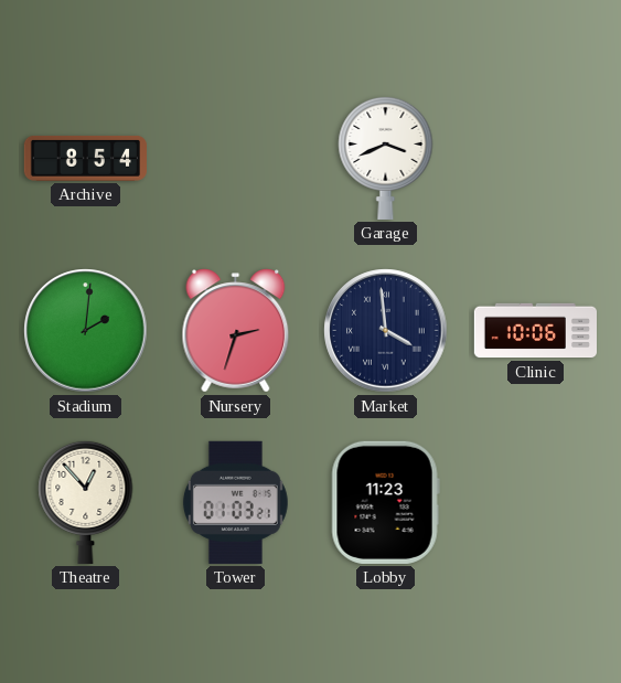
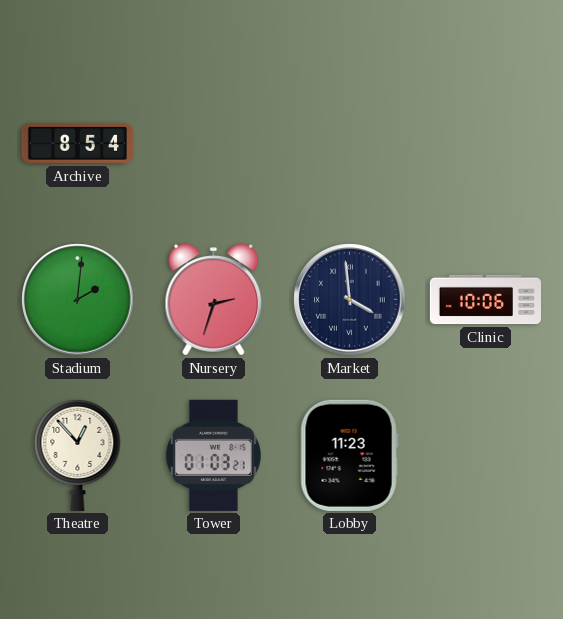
Garage: 3:41 -> none
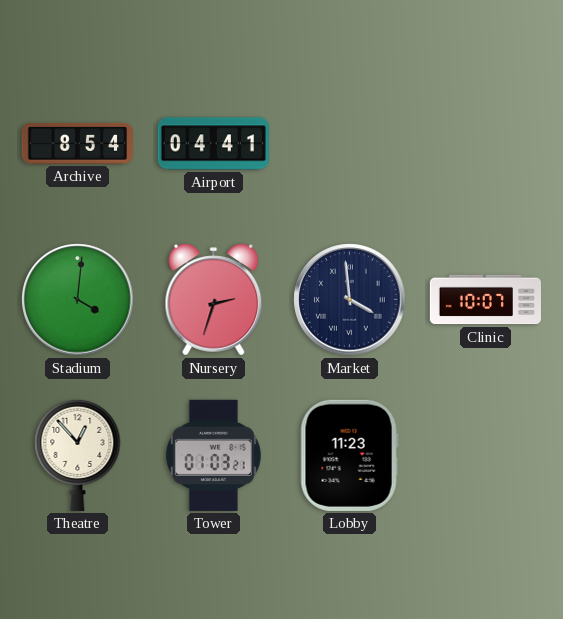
Airport: none -> 04:41
Stadium: 2:01 -> 4:01
Clinic: 10:06 -> 10:07
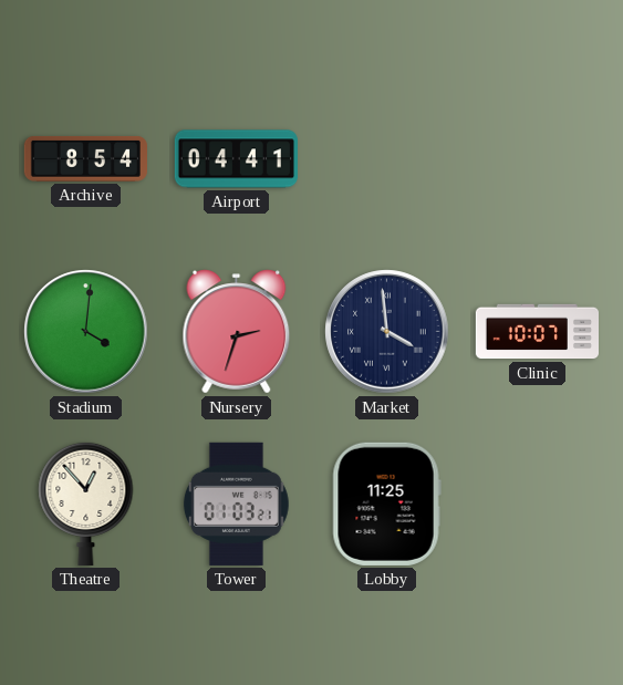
Lobby: 11:23 -> 11:25
